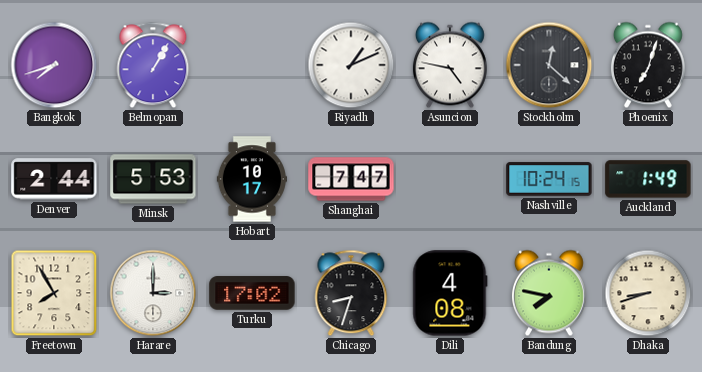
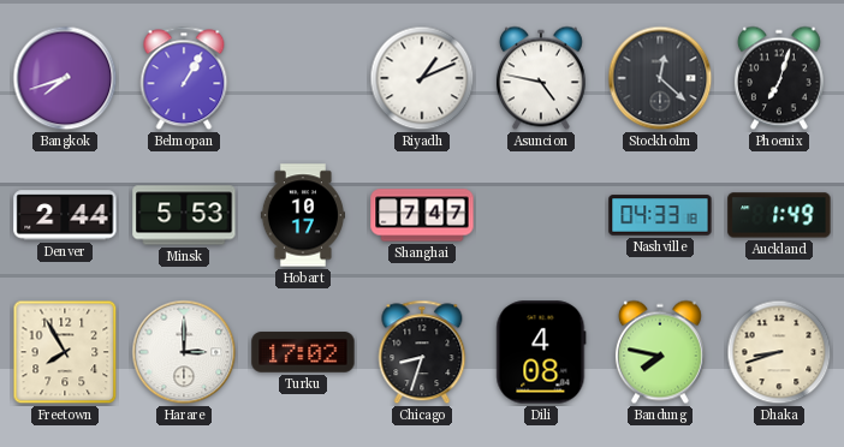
Nashville: 10:24 -> 04:33
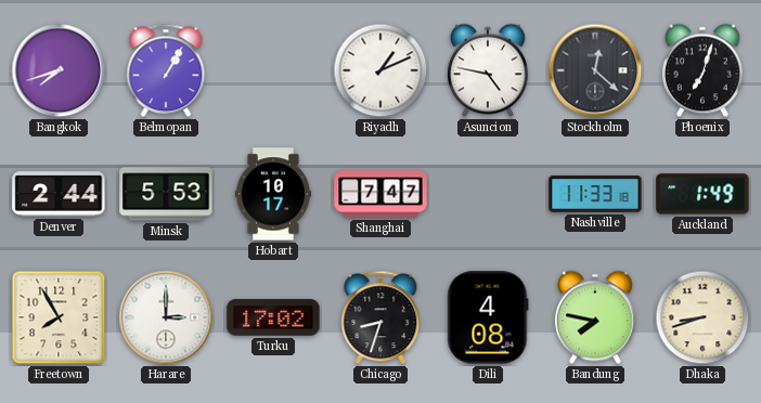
Nashville: 04:33 -> 11:33
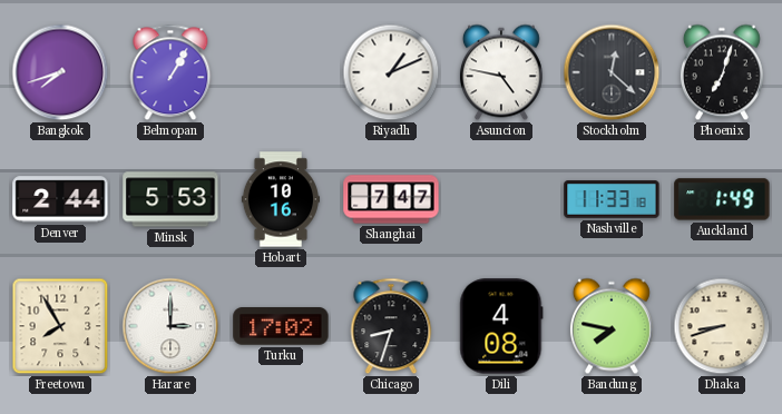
Hobart: 10:17 -> 10:16
